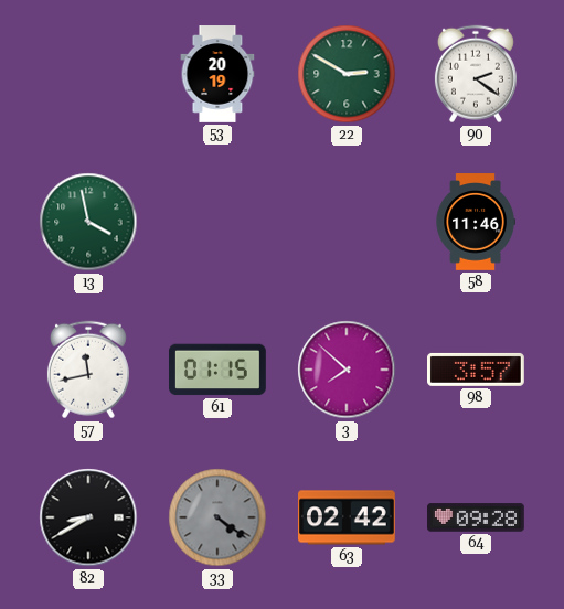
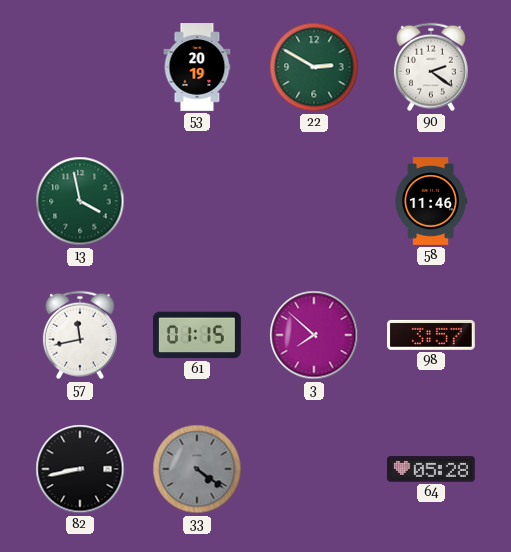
82: 8:40 -> 8:43
63: 02:42 -> none
64: 09:28 -> 05:28
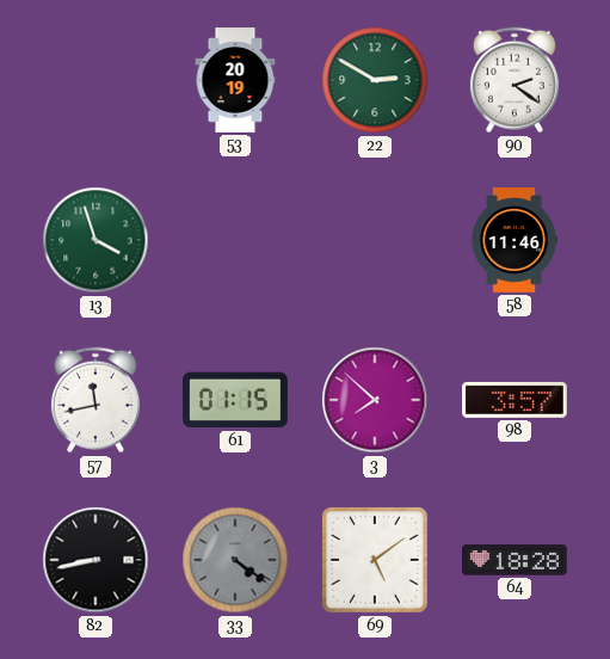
13: 3:58 -> 3:57
69: none -> 5:09
64: 05:28 -> 18:28
